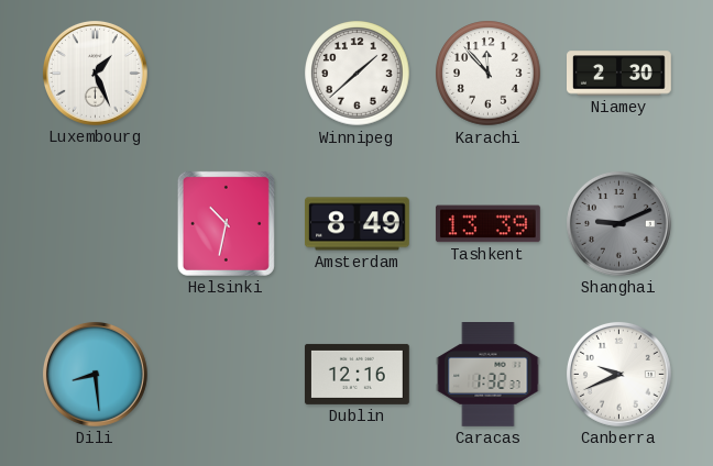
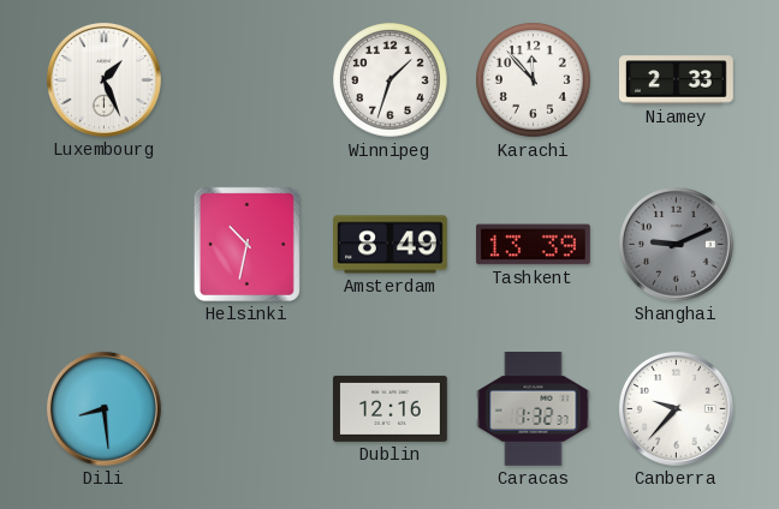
Winnipeg: 1:38 -> 1:33
Niamey: 2:30 -> 2:33
Canberra: 9:41 -> 9:37
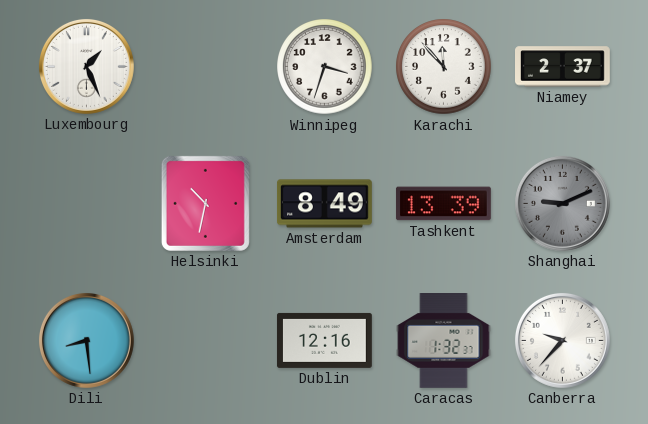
Winnipeg: 1:33 -> 3:33
Niamey: 2:33 -> 2:37
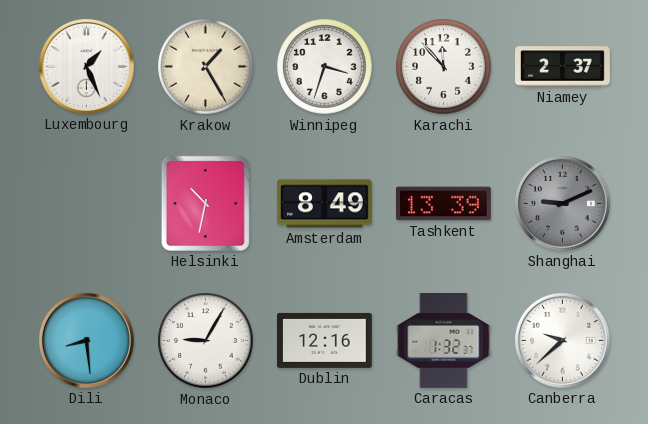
Krakow: none -> 1:25
Monaco: none -> 9:05
Canberra: 9:37 -> 9:38
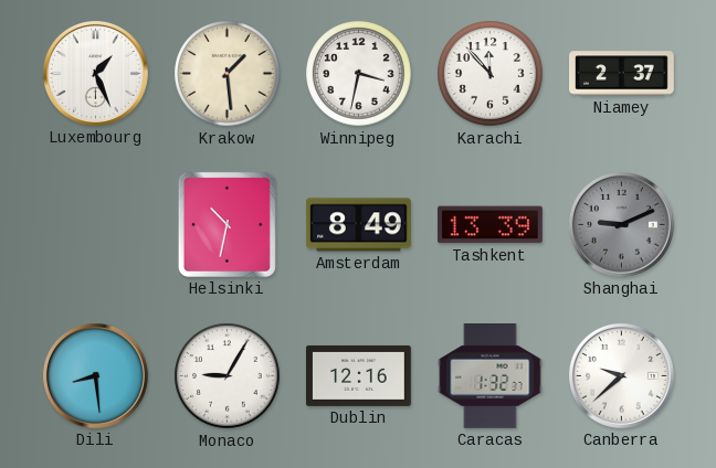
Krakow: 1:25 -> 1:29
Winnipeg: 3:33 -> 3:32
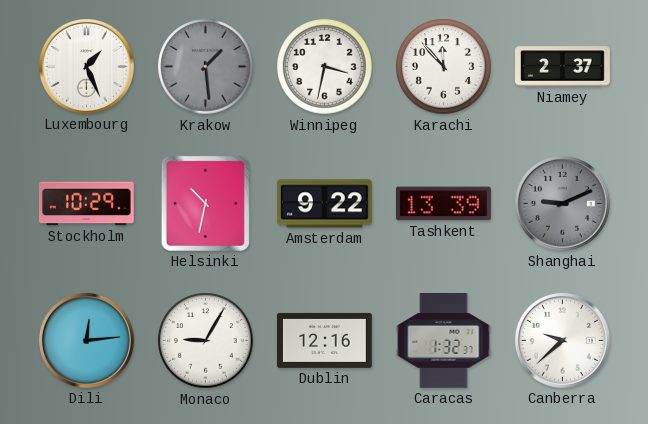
Krakow dial: cream -> grey
Stockholm: none -> 10:29
Amsterdam: 8:49 -> 9:22
Dili: 8:29 -> 12:14
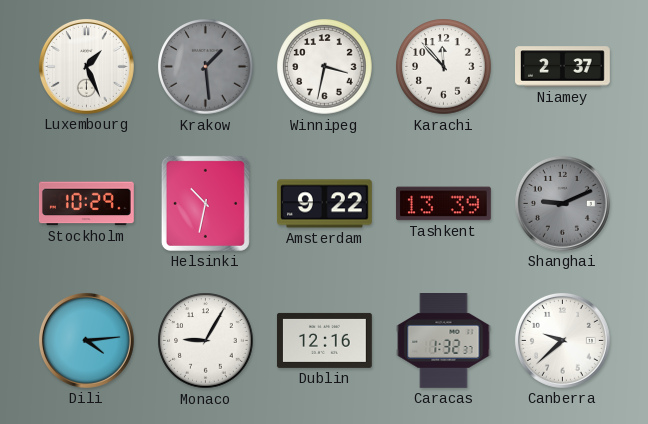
Dili: 12:14 -> 4:14
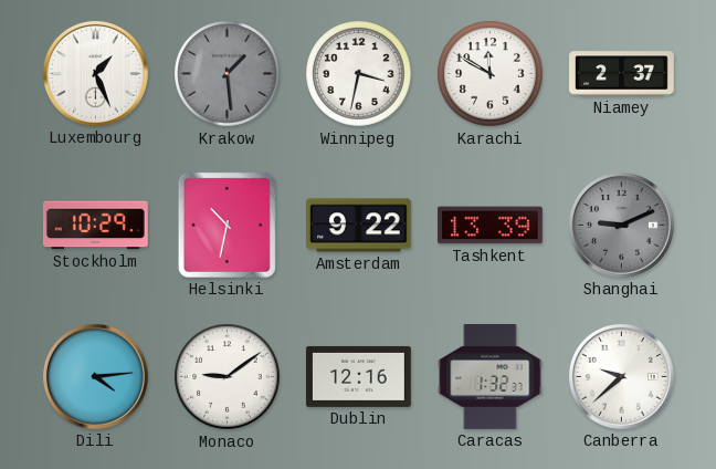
Karachi: 11:53 -> 11:50
Monaco: 9:05 -> 9:09
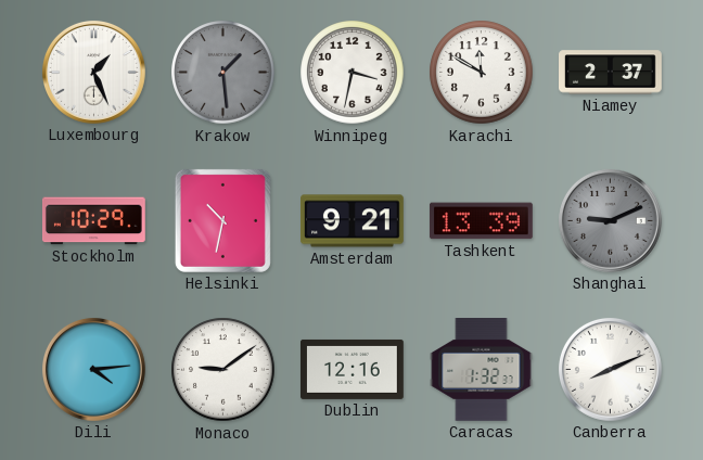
Amsterdam: 9:22 -> 9:21
Canberra: 9:38 -> 8:11
